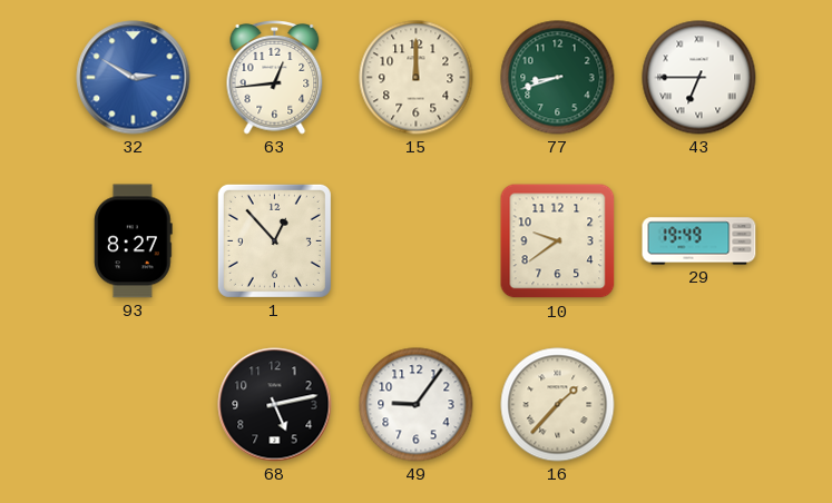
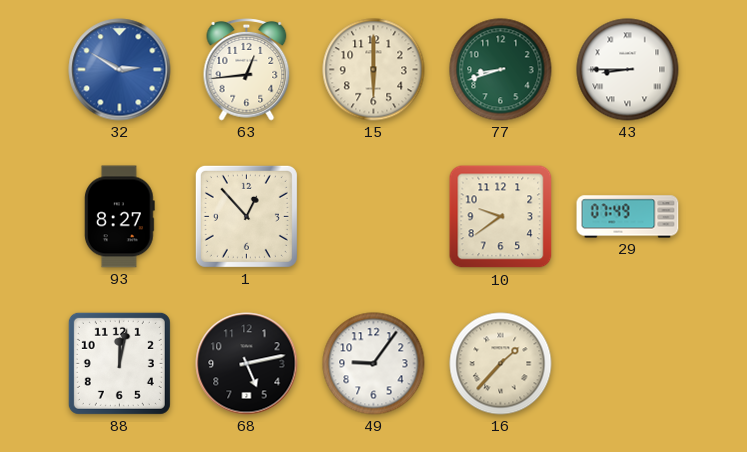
15: 12:00 -> 6:00
43: 6:45 -> 8:45
29: 19:49 -> 07:49
88: none -> 12:02
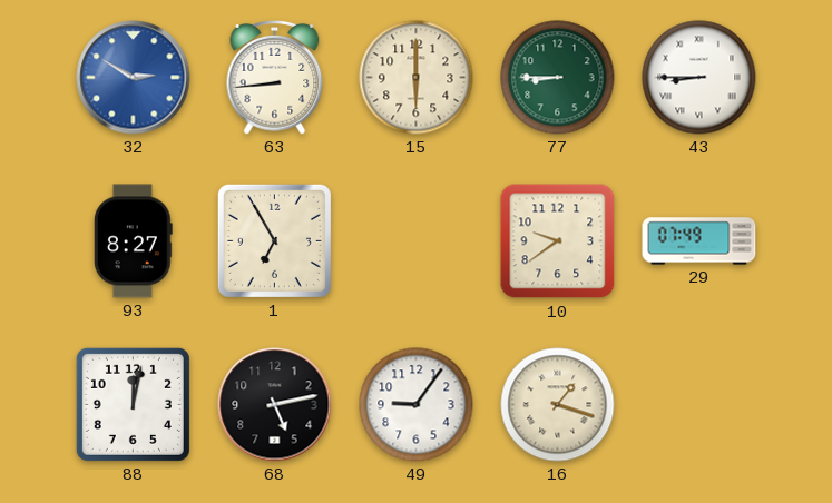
63: 12:44 -> 8:44
77: 8:42 -> 8:45
1: 12:53 -> 6:55
16: 1:37 -> 1:18
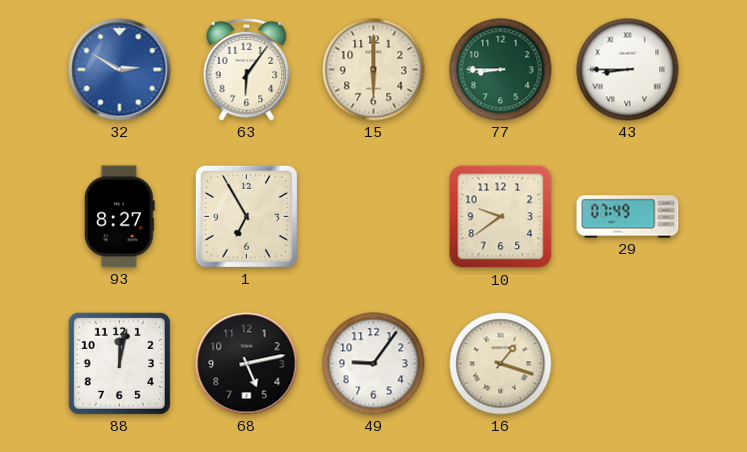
63: 8:44 -> 6:06
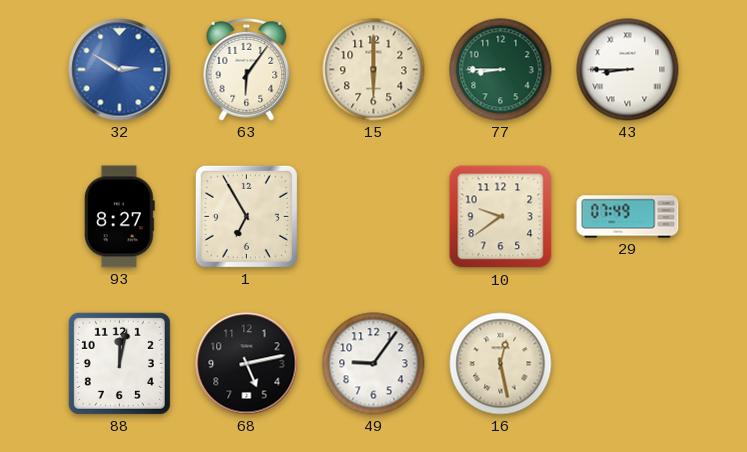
16: 1:18 -> 12:28
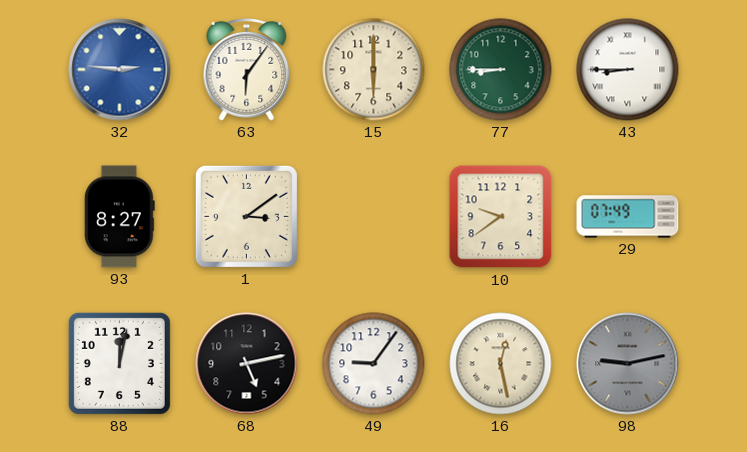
32: 2:50 -> 2:46
1: 6:55 -> 3:09
98: none -> 9:13
